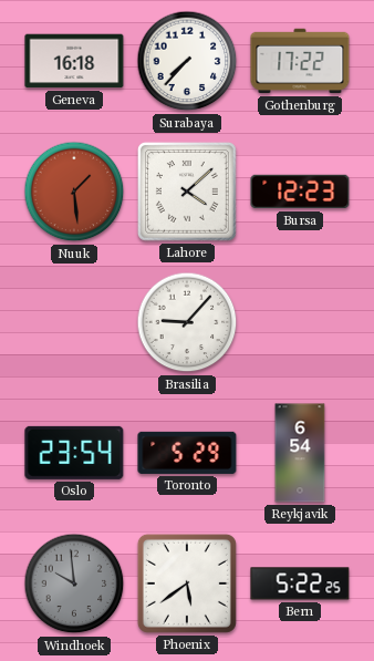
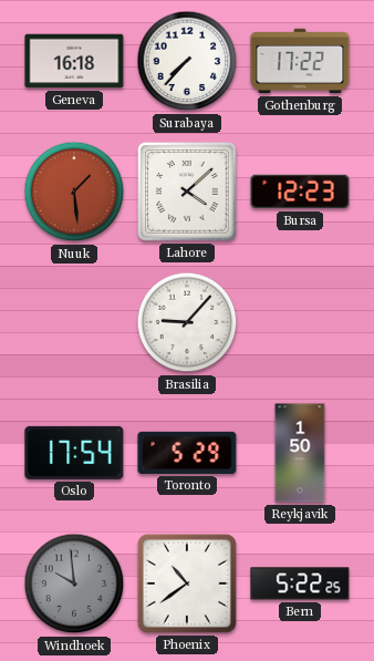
Oslo: 23:54 -> 17:54
Reykjavik: 6:54 -> 1:50
Phoenix: 5:39 -> 10:39
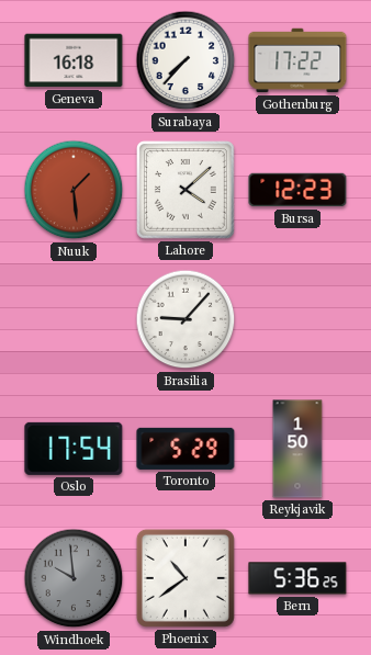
Bern: 5:22 -> 5:36
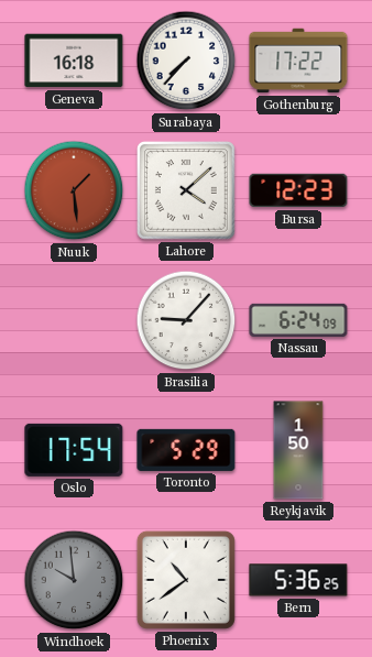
Nassau: none -> 6:24
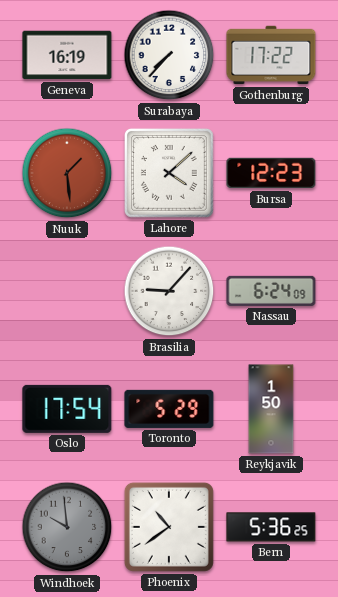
Geneva: 16:18 -> 16:19
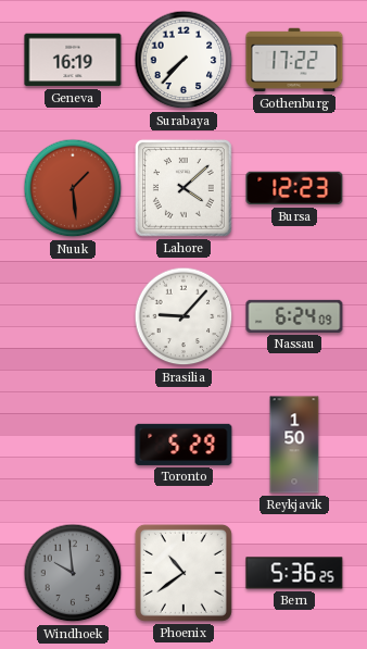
Oslo: 17:54 -> none
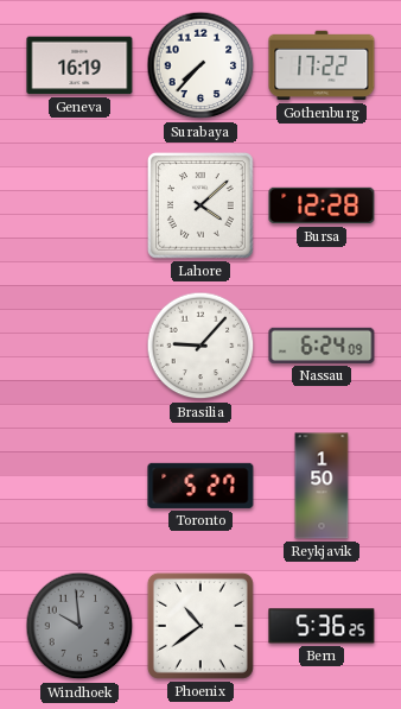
Nuuk: 1:29 -> none
Bursa: 12:23 -> 12:28
Toronto: 5:29 -> 5:27
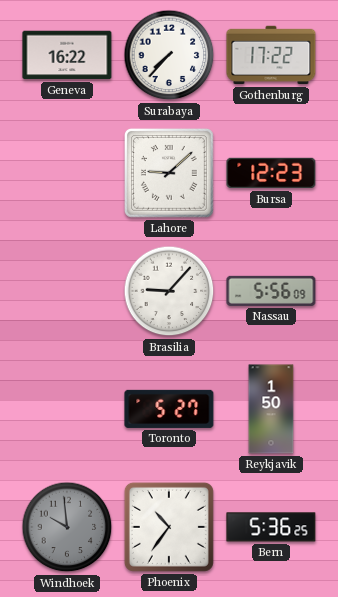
Geneva: 16:19 -> 16:22
Lahore: 4:08 -> 9:08
Bursa: 12:28 -> 12:23
Nassau: 6:24 -> 5:56
Phoenix: 10:39 -> 10:36
